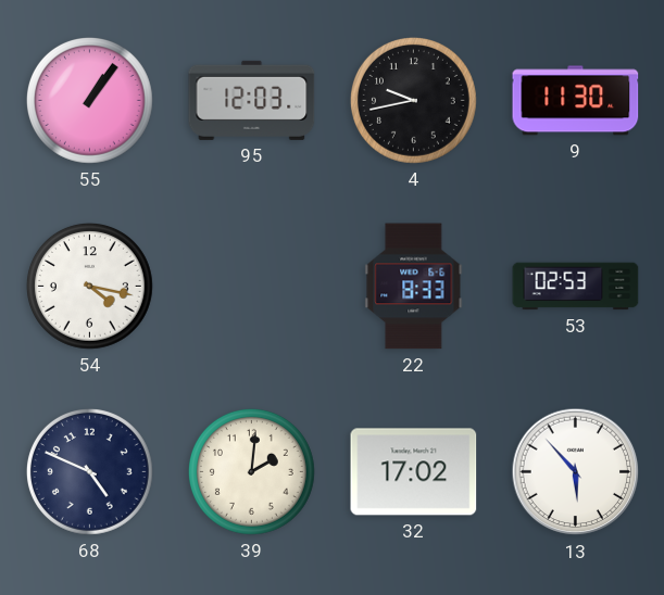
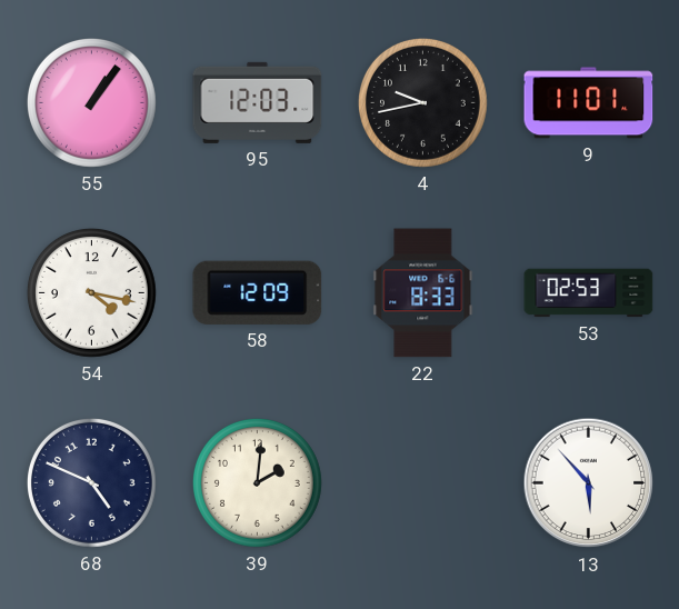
9: 11:30 -> 11:01
58: none -> 12:09
32: 17:02 -> none
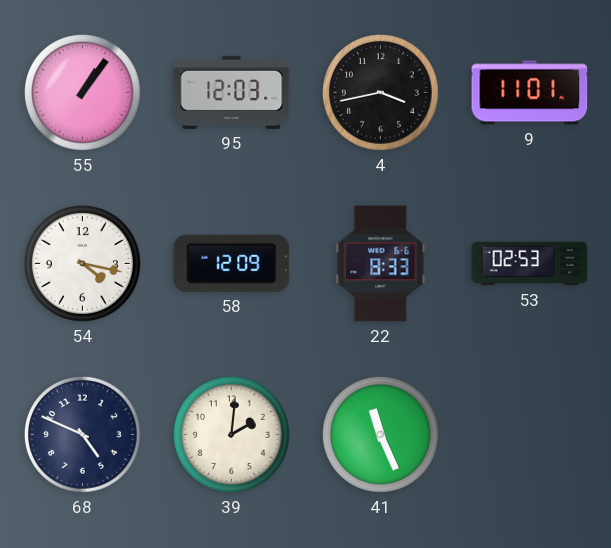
4: 9:43 -> 3:43
41: none -> 11:26
13: 5:53 -> none
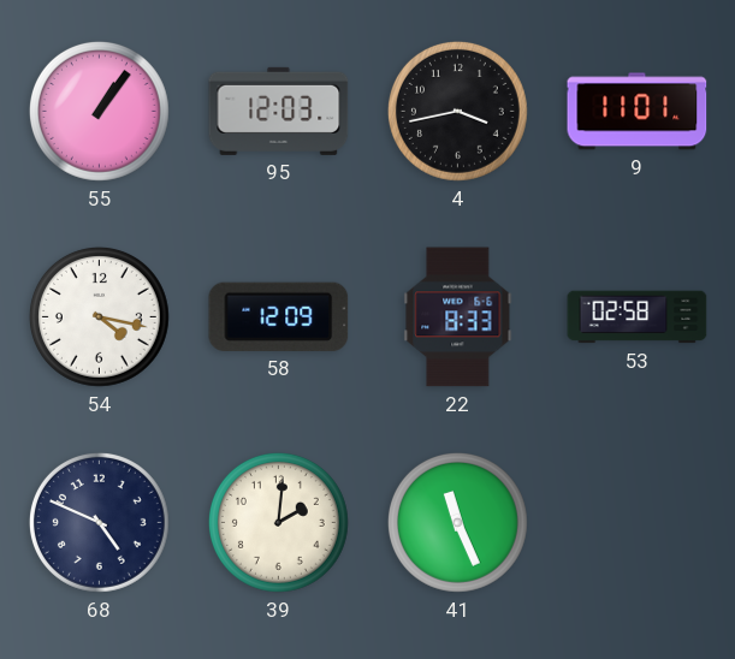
53: 02:53 -> 02:58
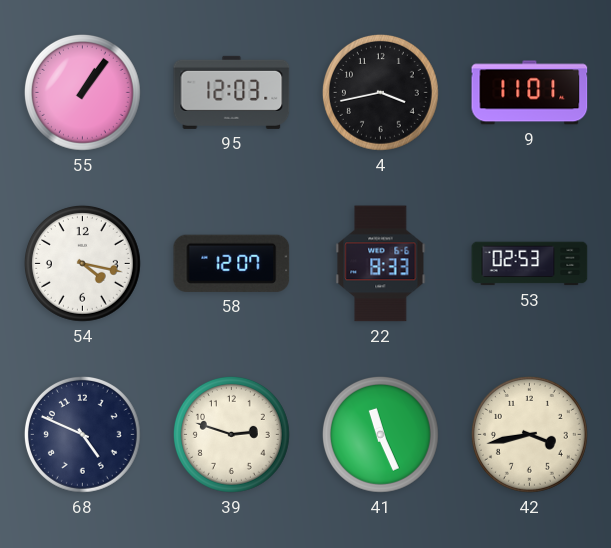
58: 12:09 -> 12:07
53: 02:58 -> 02:53
39: 2:01 -> 2:48
42: none -> 3:43
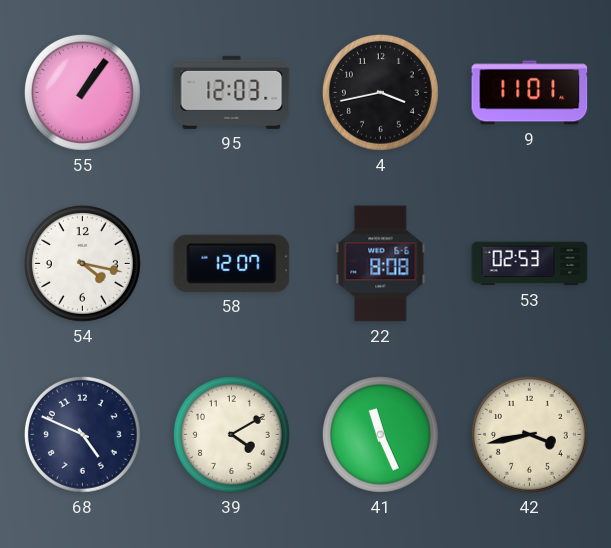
22: 8:33 -> 8:08
39: 2:48 -> 4:10
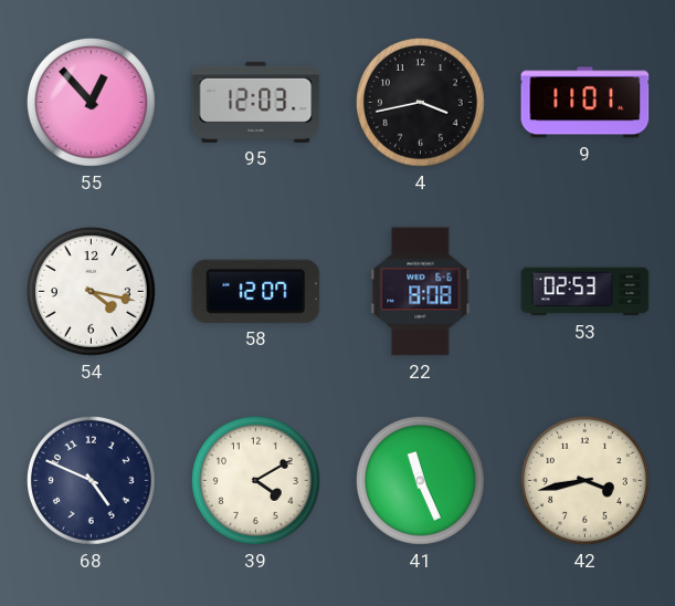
55: 1:06 -> 12:53
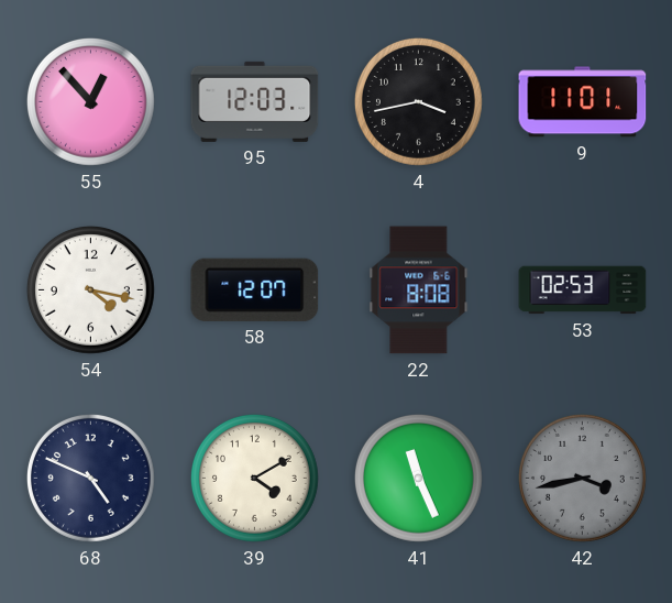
42 dial: cream -> grey
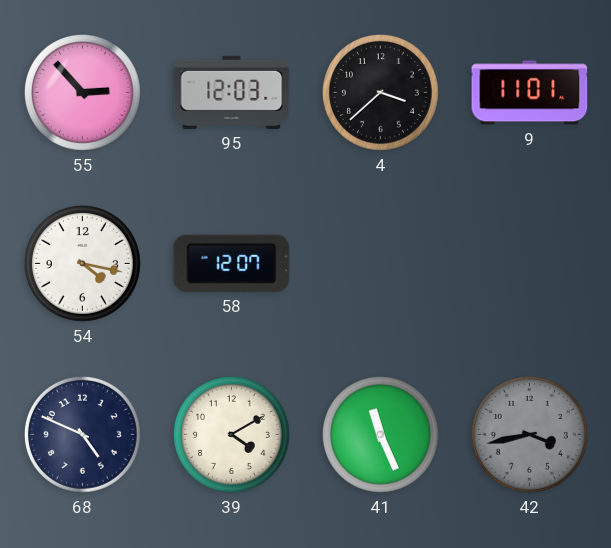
55: 12:53 -> 2:53
4: 3:43 -> 3:38
22: 8:08 -> none
53: 02:53 -> none
